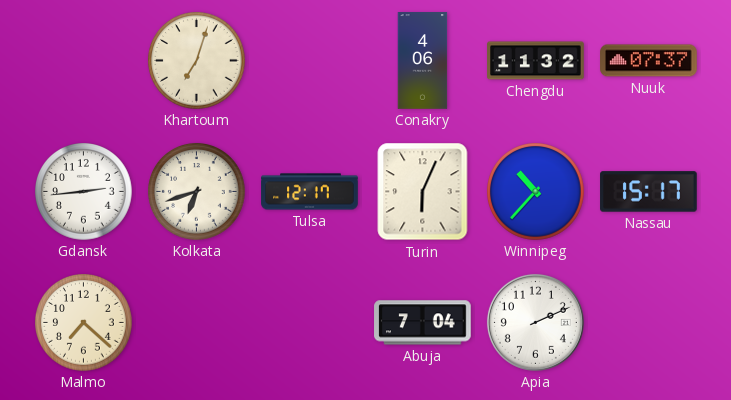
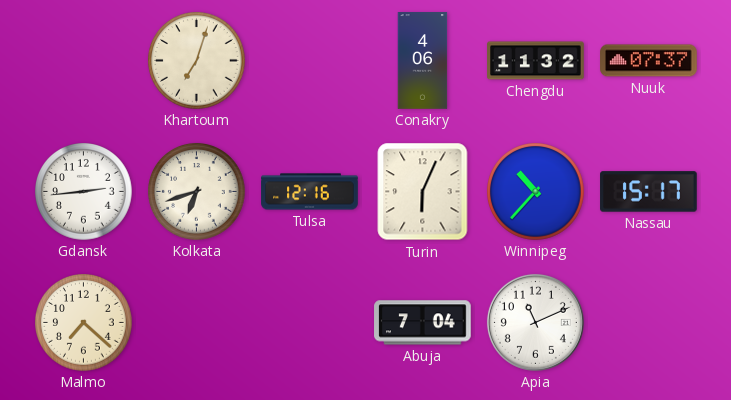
Tulsa: 12:17 -> 12:16
Apia: 2:11 -> 11:11
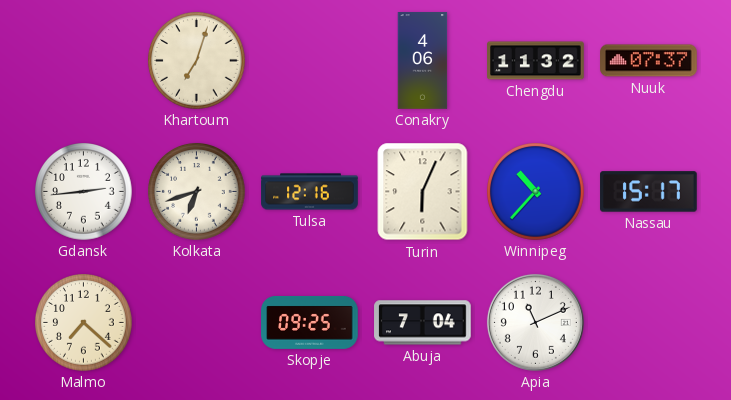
Skopje: none -> 09:25
